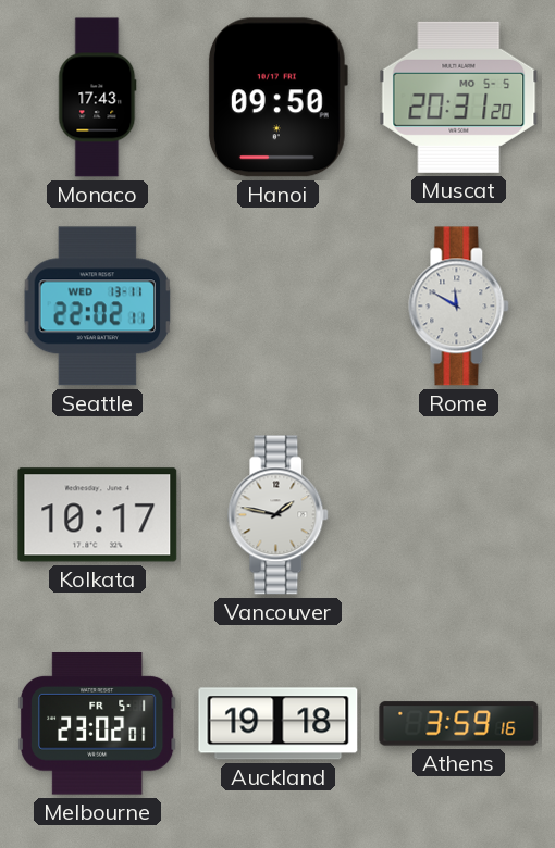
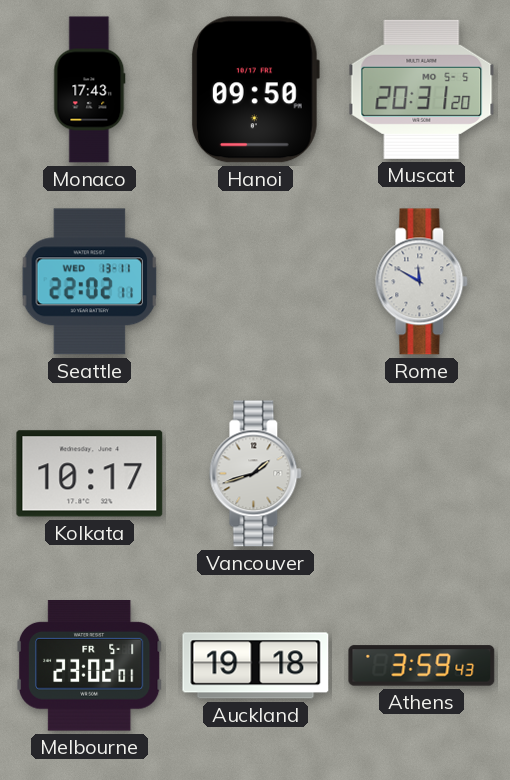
Vancouver: 1:47 -> 1:42
Athens: 3:59:16 -> 3:59:43
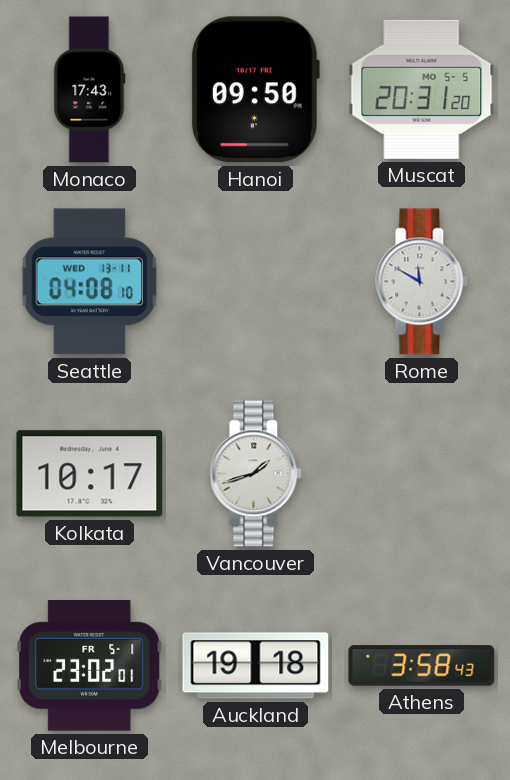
Seattle: 22:02 -> 04:08
Athens: 3:59 -> 3:58
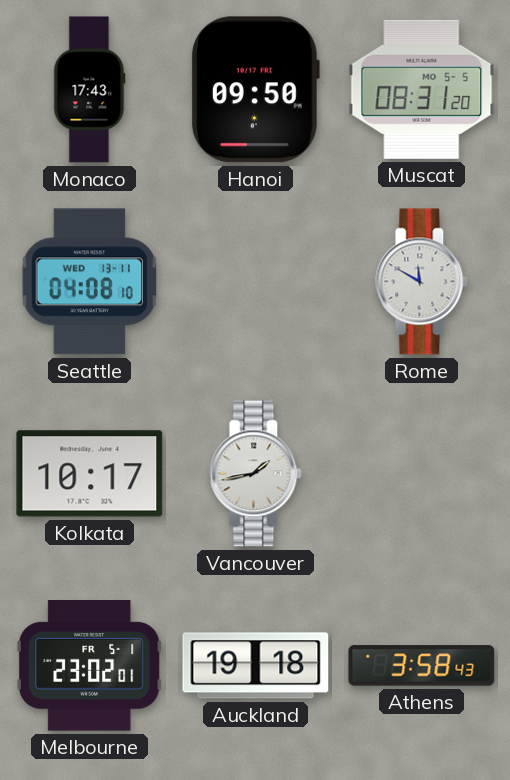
Muscat: 20:31 -> 08:31
Vancouver: 1:42 -> 1:43
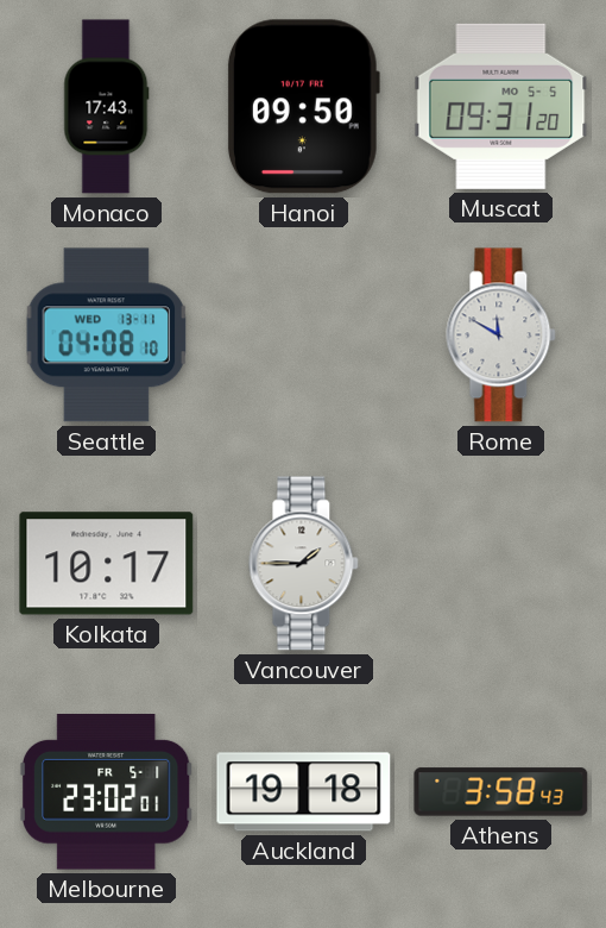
Muscat: 08:31 -> 09:31
Vancouver: 1:43 -> 1:45
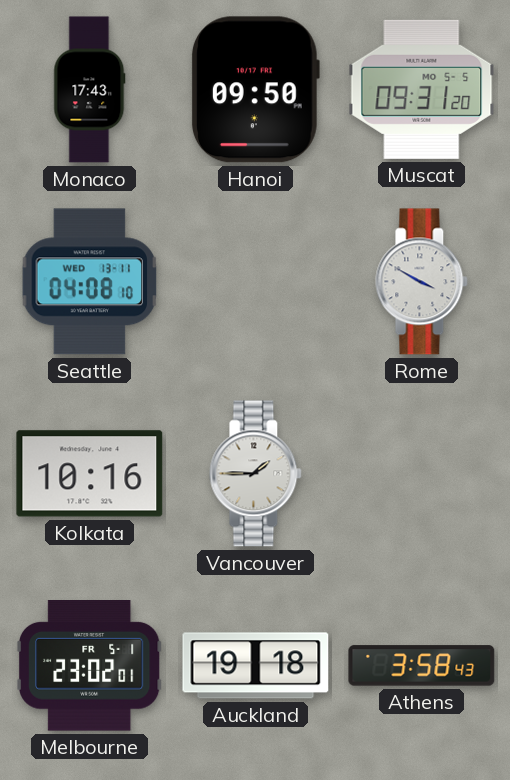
Rome: 11:50 -> 3:50
Kolkata: 10:17 -> 10:16
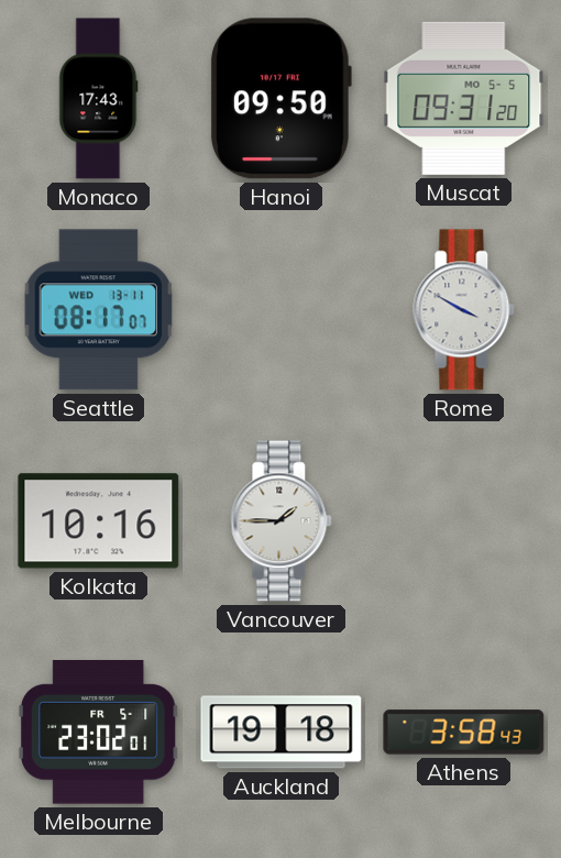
Seattle: 04:08 -> 08:17
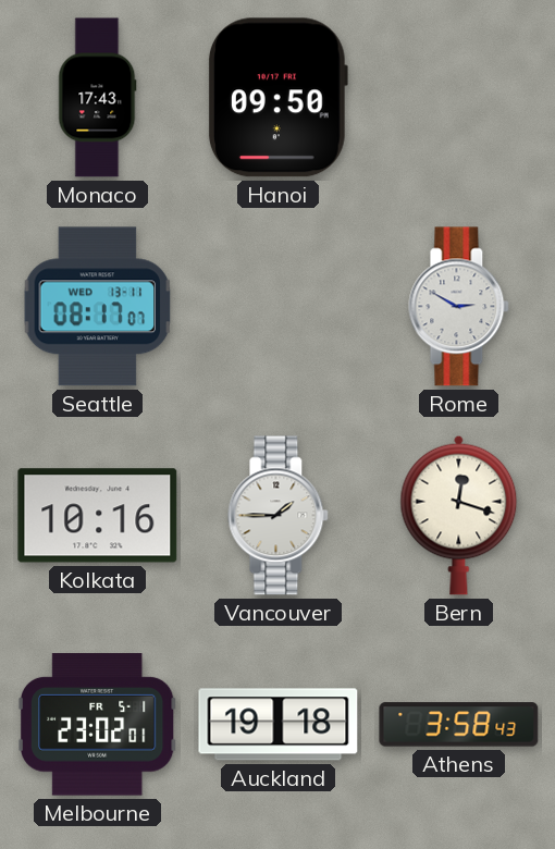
Muscat: 09:31 -> none
Rome: 3:50 -> 2:50
Bern: none -> 12:18
